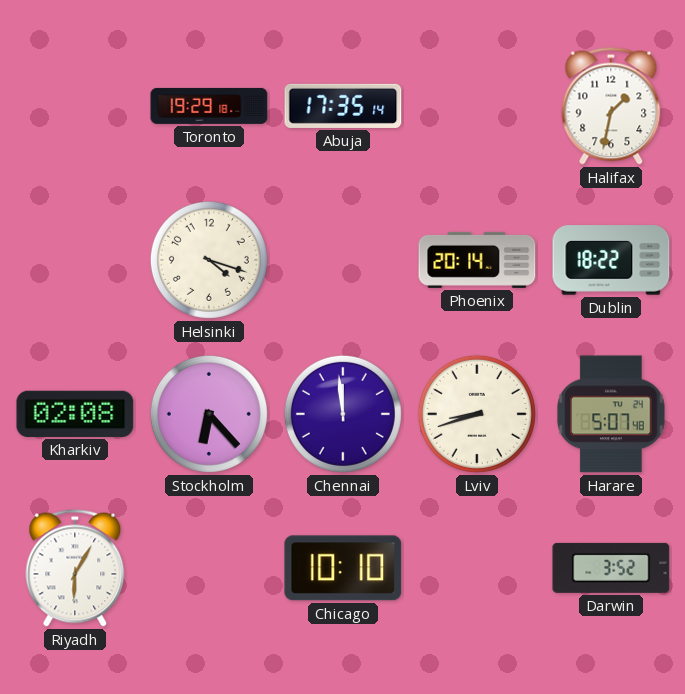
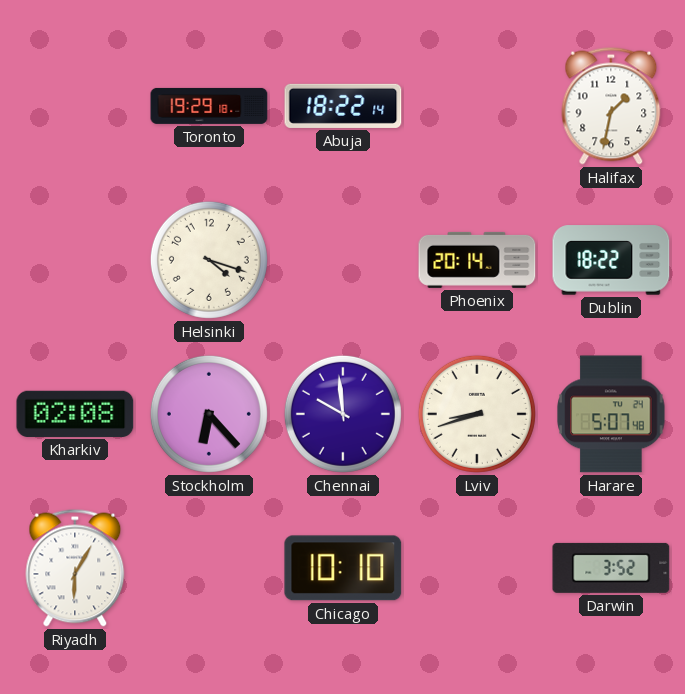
Abuja: 17:35 -> 18:22
Chennai: 11:59 -> 9:59
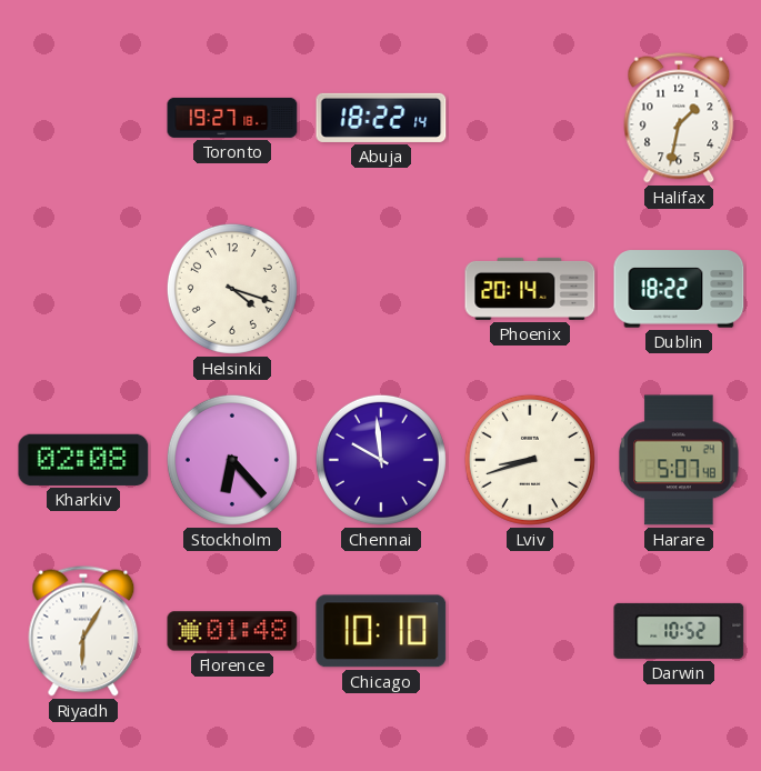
Toronto: 19:29 -> 19:27
Florence: none -> 01:48
Darwin: 3:52 -> 10:52
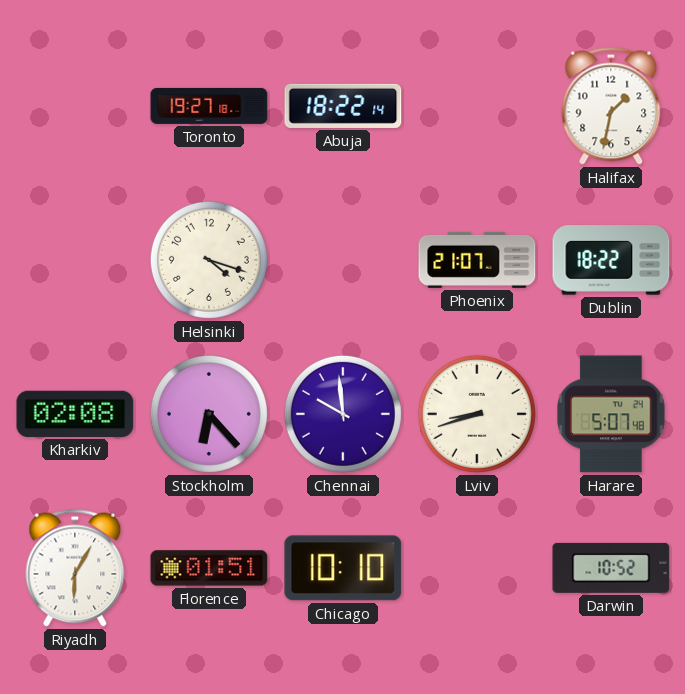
Phoenix: 20:14 -> 21:07
Florence: 01:48 -> 01:51
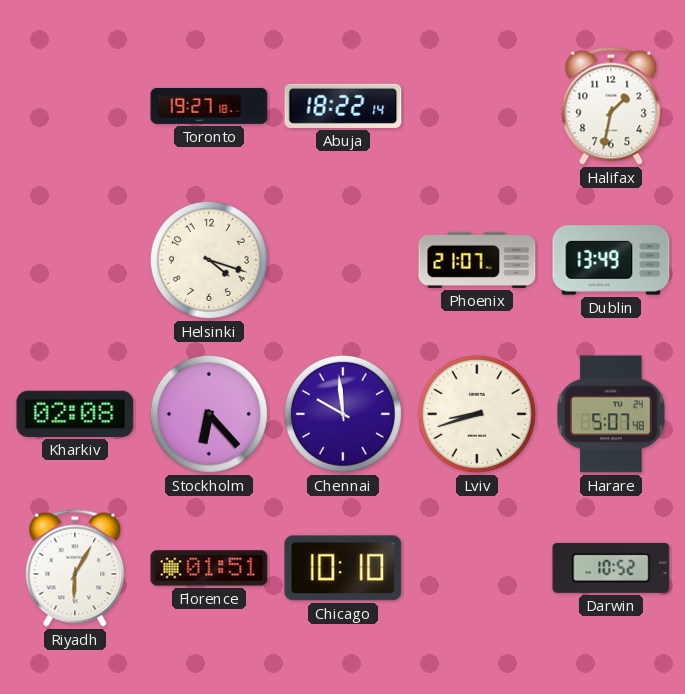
Dublin: 18:22 -> 13:49
